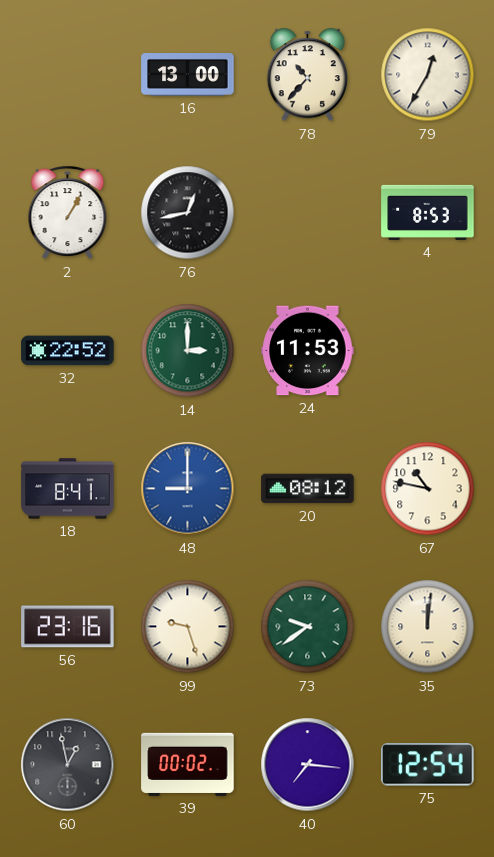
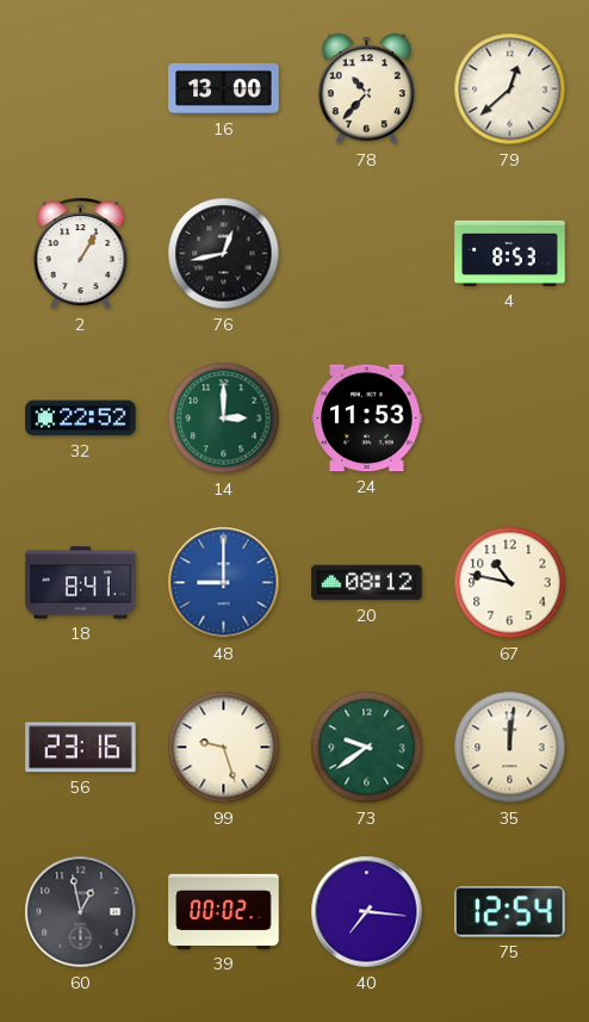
79: 12:35 -> 12:38
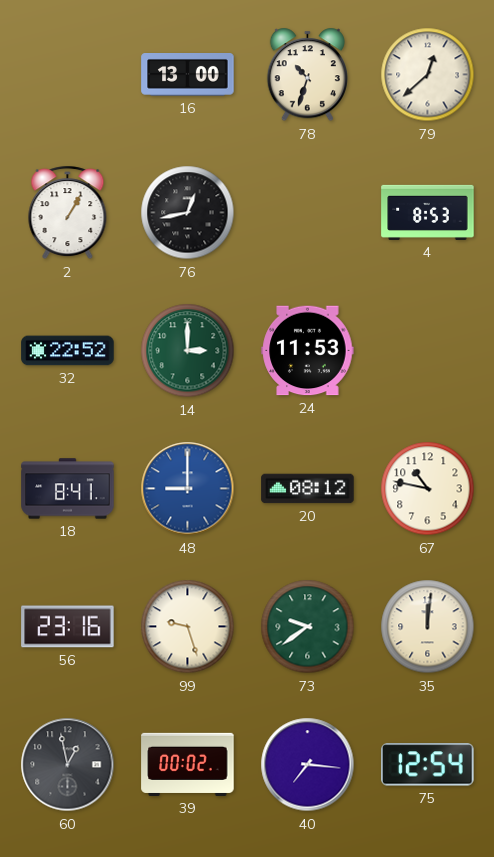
78: 10:37 -> 10:33
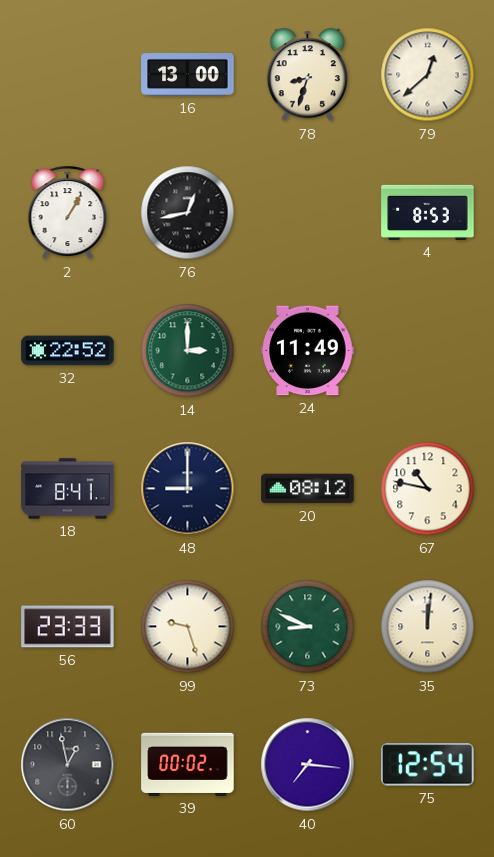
78: 10:33 -> 8:33
24: 11:53 -> 11:49
48 dial: blue -> navy
56: 23:16 -> 23:33
73: 9:39 -> 8:49
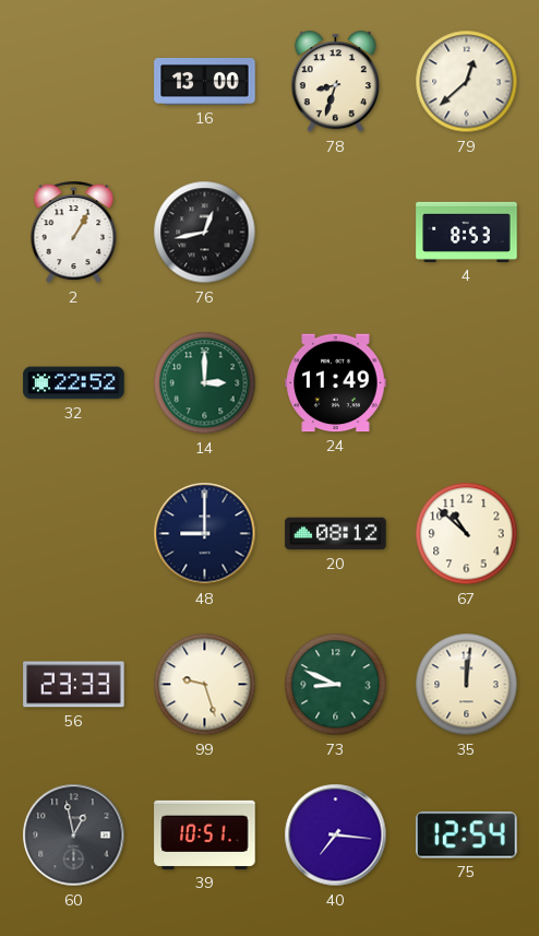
18: 8:41 -> none
67: 10:47 -> 10:52
39: 00:02 -> 10:51
